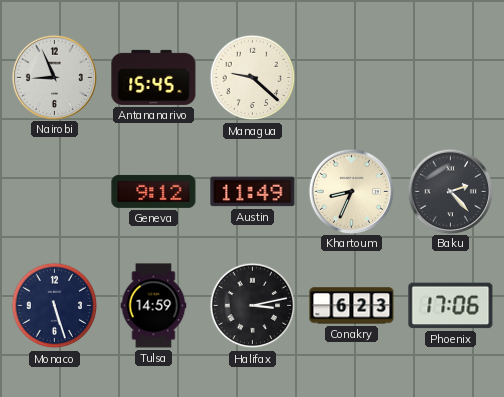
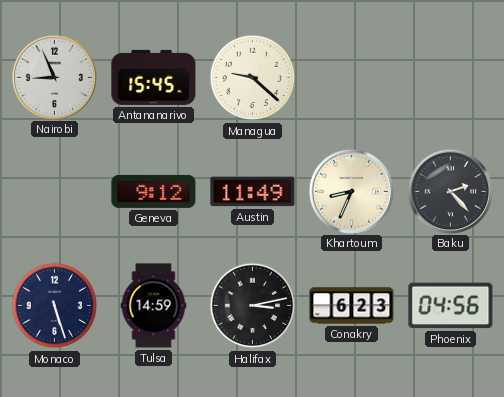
Phoenix: 17:06 -> 04:56
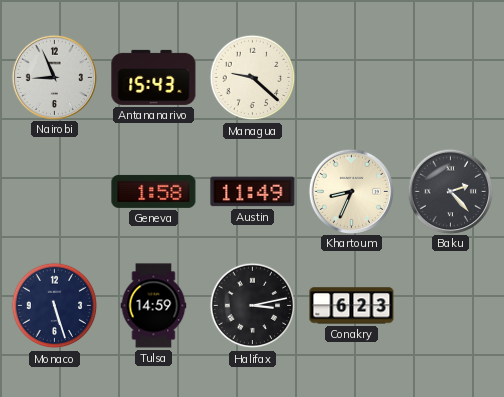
Antananarivo: 15:45 -> 15:43
Geneva: 9:12 -> 1:58
Phoenix: 04:56 -> none
